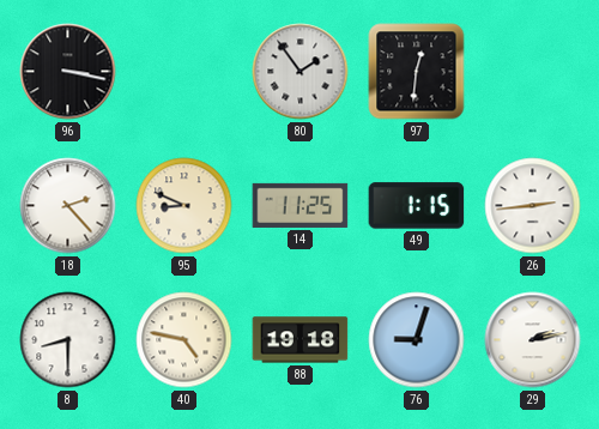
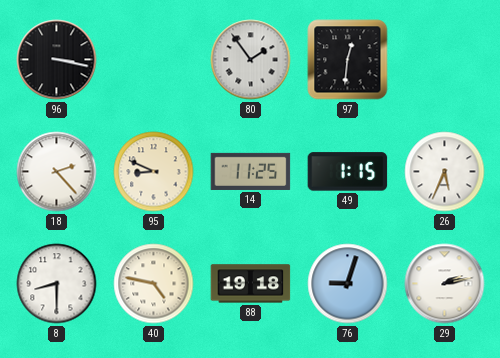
26: 2:44 -> 5:34
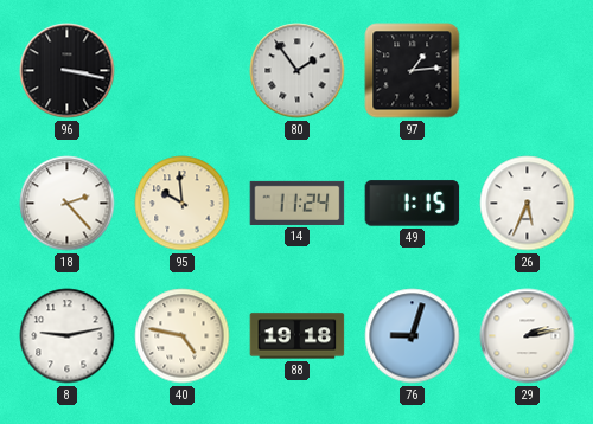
97: 12:31 -> 1:14
95: 8:49 -> 9:59
14: 11:25 -> 11:24
8: 8:30 -> 9:13
